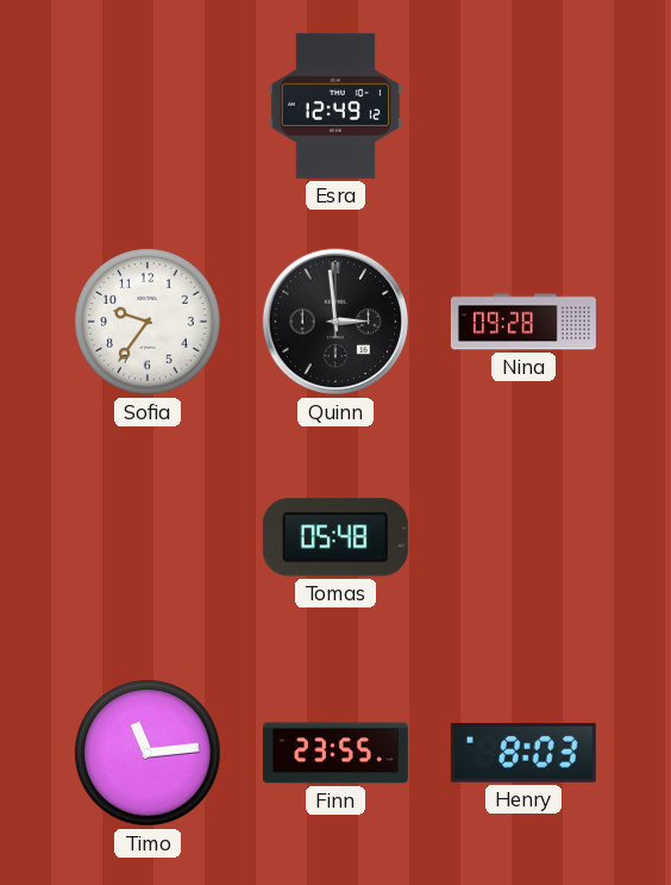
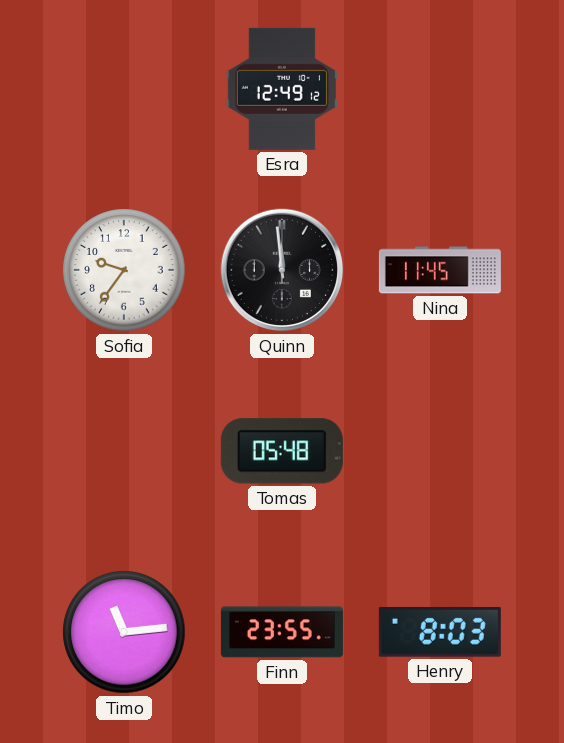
Quinn: 2:59 -> 11:59
Nina: 09:28 -> 11:45
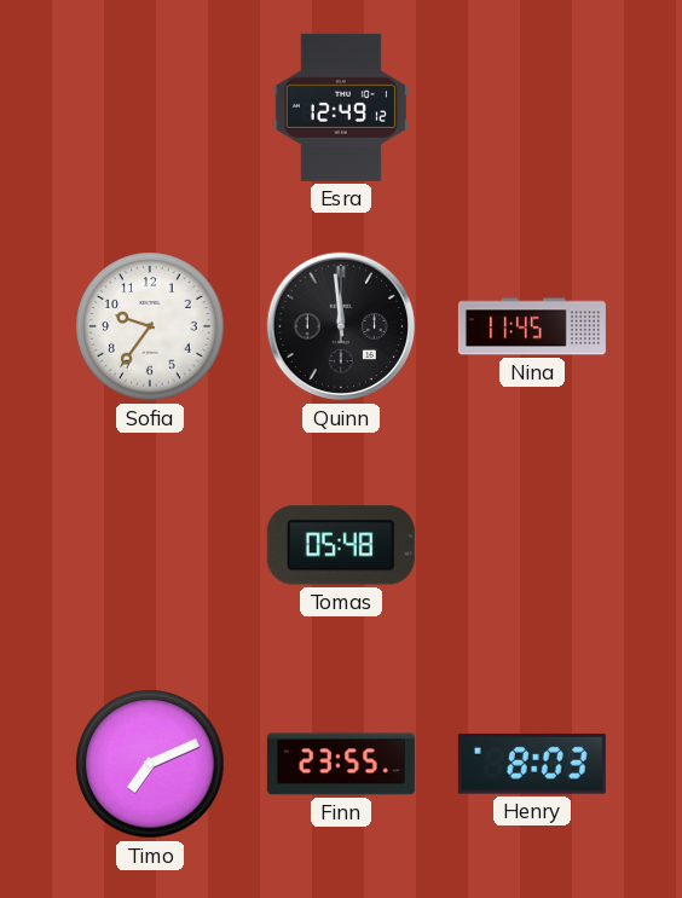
Timo: 11:14 -> 7:11
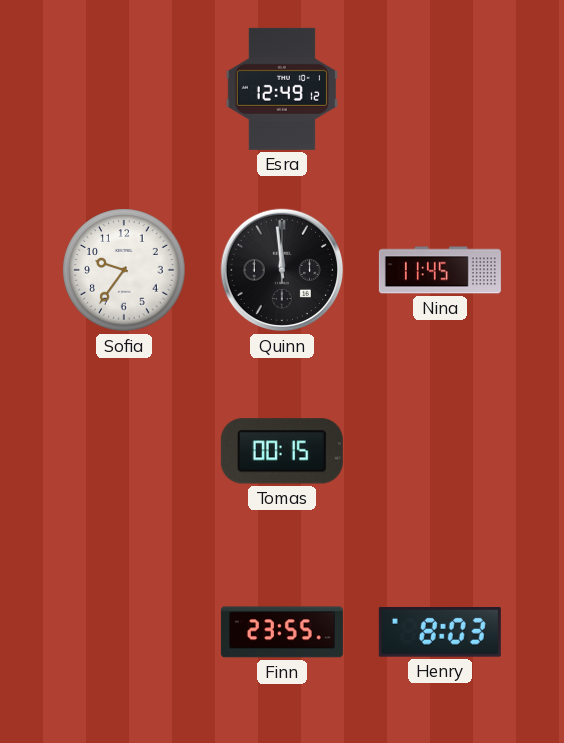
Tomas: 05:48 -> 00:15
Timo: 7:11 -> none
